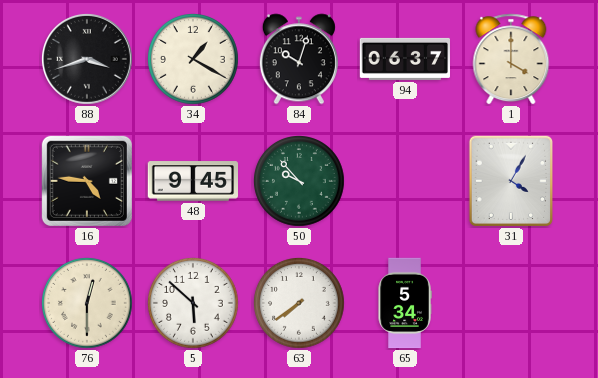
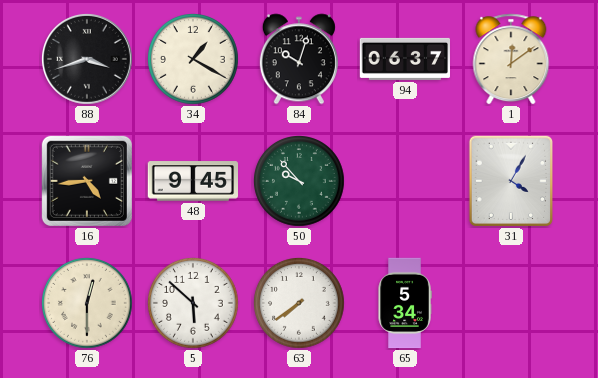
1: 4:00 -> 12:09
16: 4:46 -> 4:44
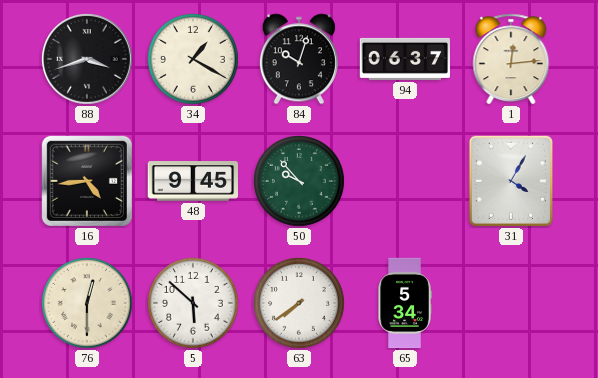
1: 12:09 -> 12:14
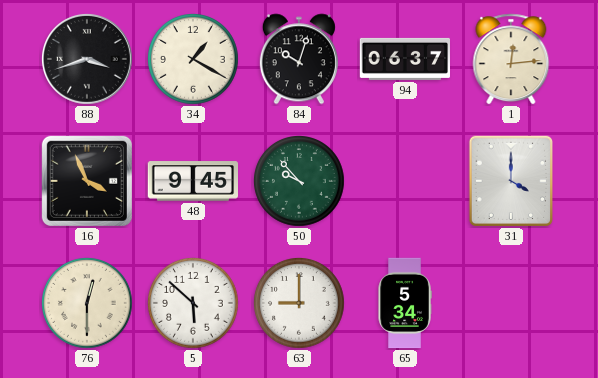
16: 4:44 -> 3:56
31: 4:05 -> 4:00
63: 7:39 -> 9:00
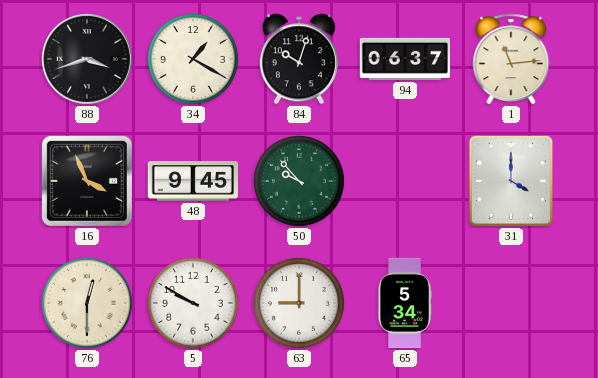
1: 12:14 -> 11:14
5: 5:52 -> 9:50
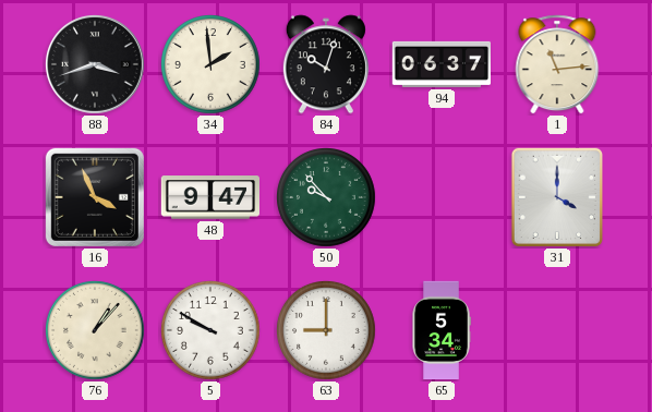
34: 1:20 -> 1:59
48: 9:45 -> 9:47
76: 12:30 -> 1:07
